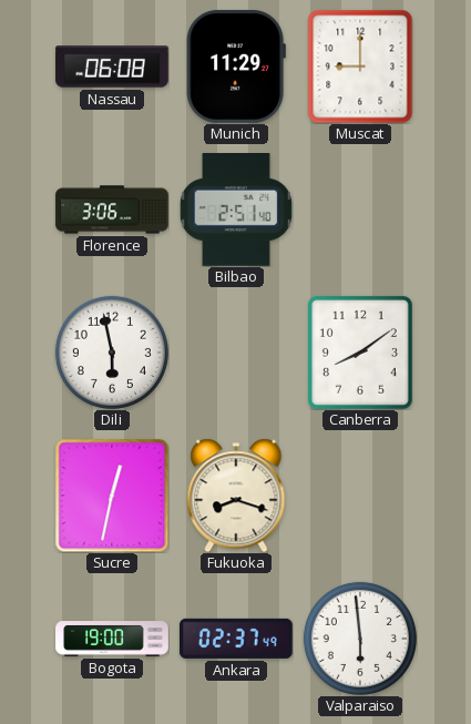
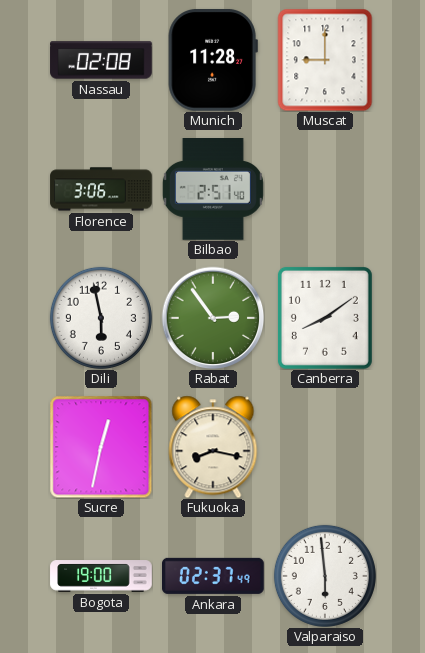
Nassau: 06:08 -> 02:08
Munich: 11:29 -> 11:28
Rabat: none -> 2:54
Fukuoka: 8:18 -> 8:17
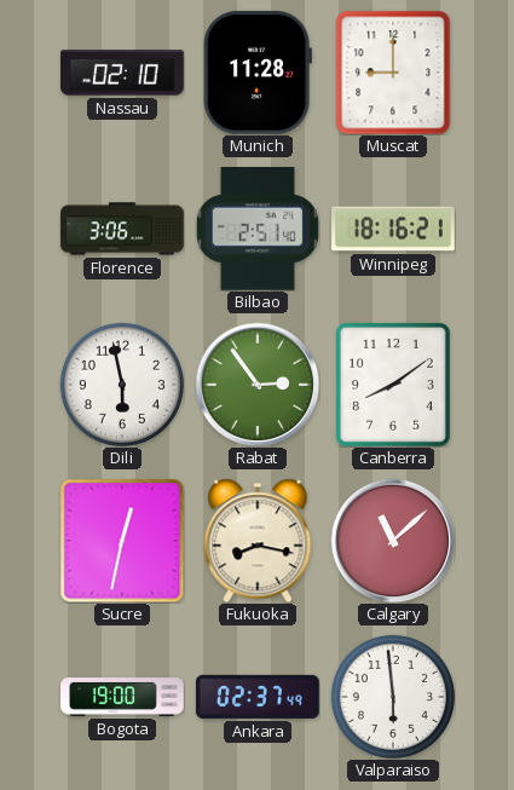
Nassau: 02:08 -> 02:10
Winnipeg: none -> 18:16
Calgary: none -> 11:08
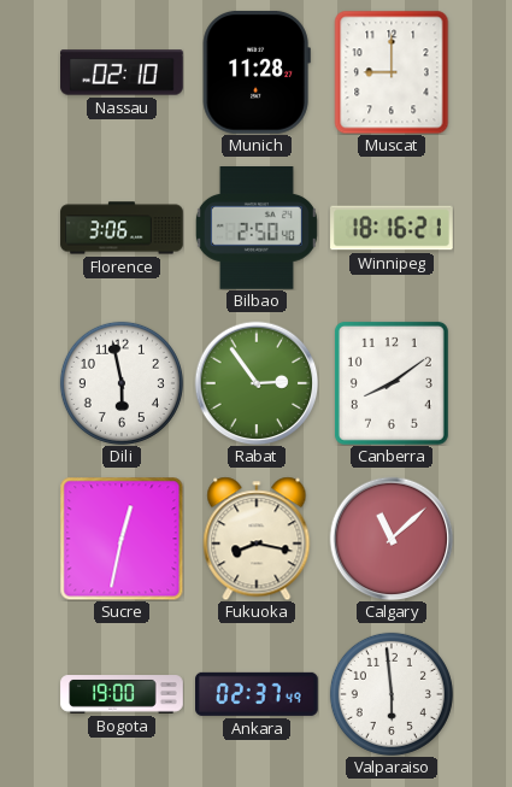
Bilbao: 2:51 -> 2:50
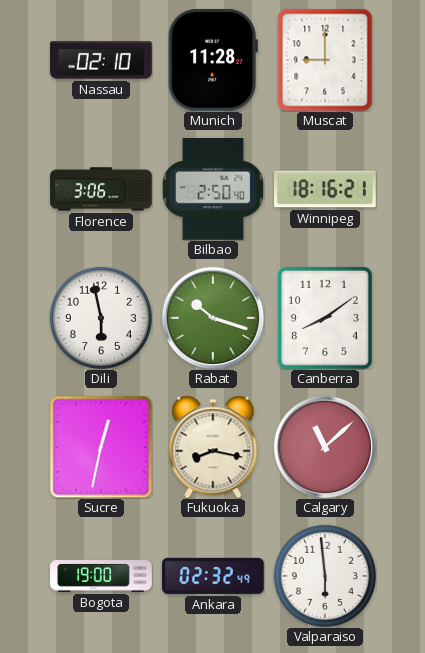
Rabat: 2:54 -> 10:18
Ankara: 02:37 -> 02:32
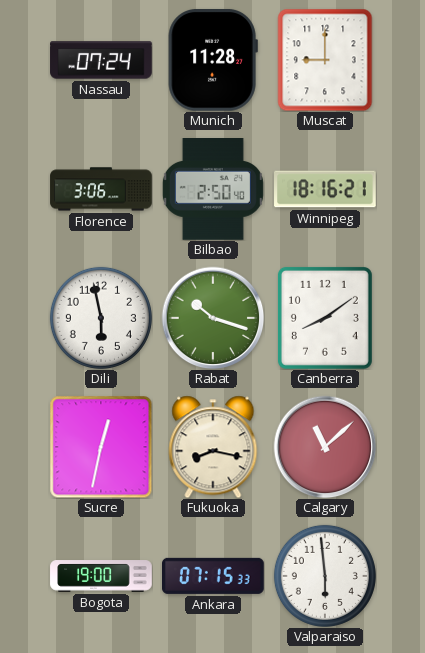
Nassau: 02:10 -> 07:24
Ankara: 02:32 -> 07:15
